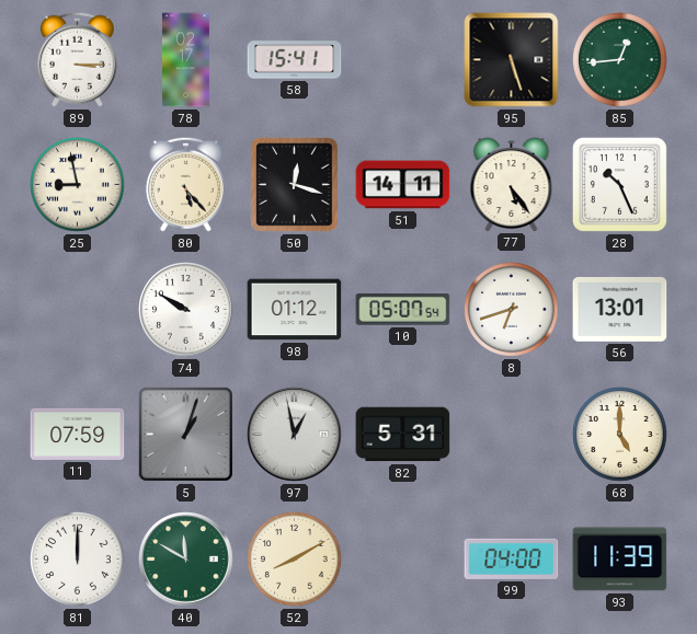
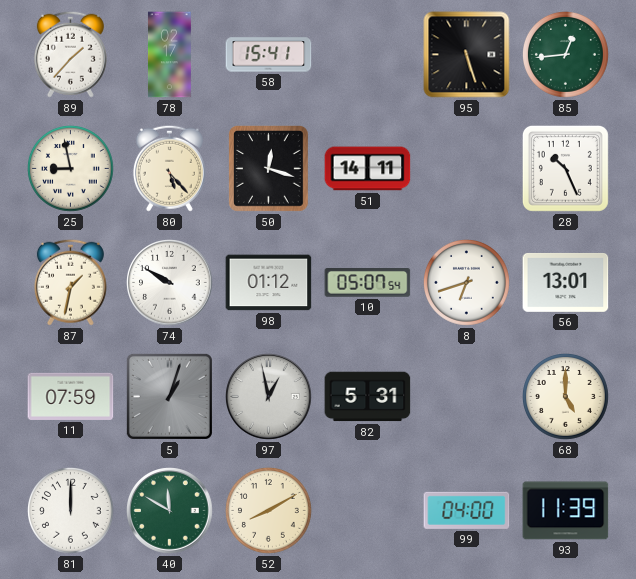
89: 3:15 -> 1:37
77: 5:24 -> none
87: none -> 1:32
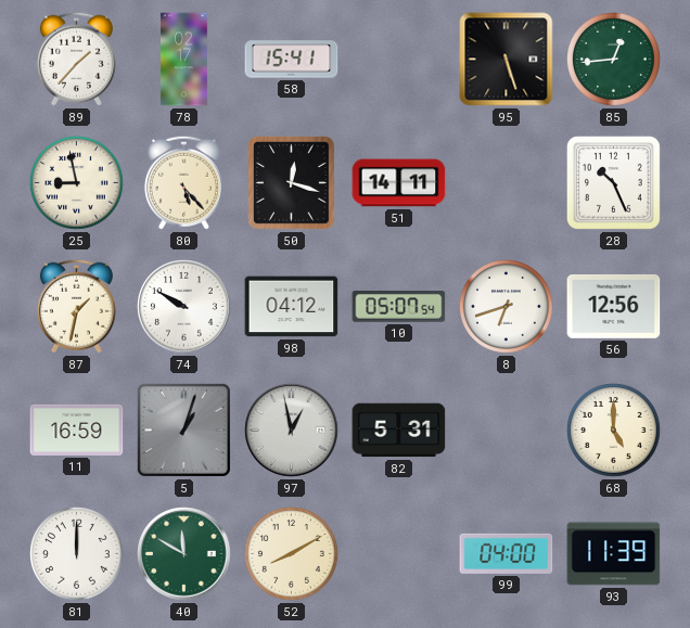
98: 01:12 -> 04:12
56: 13:01 -> 12:56
11: 07:59 -> 16:59
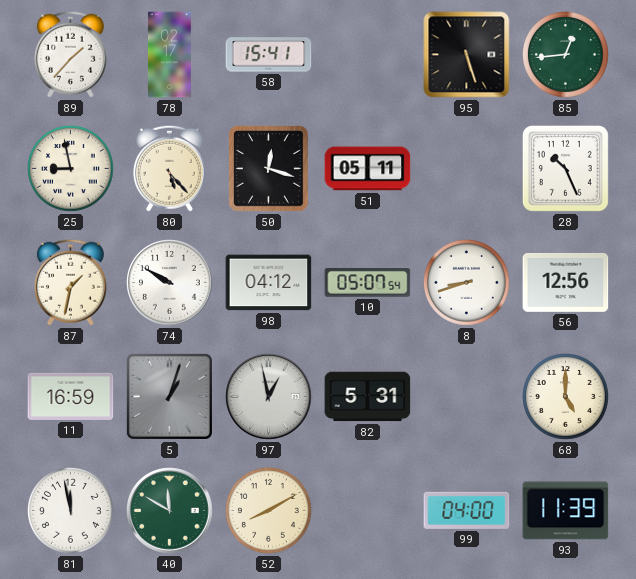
51: 14:11 -> 05:11
8: 6:42 -> 8:42
81: 12:00 -> 11:58
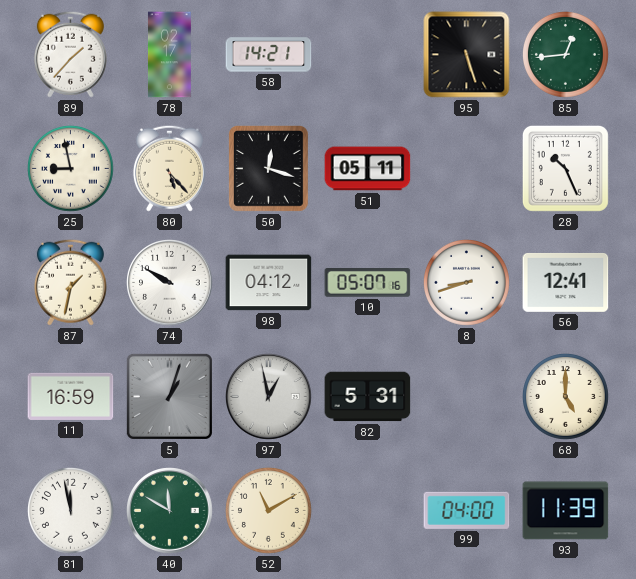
58: 15:41 -> 14:21
10: 05:07:54 -> 05:07:16
56: 12:56 -> 12:41
52: 8:10 -> 11:10
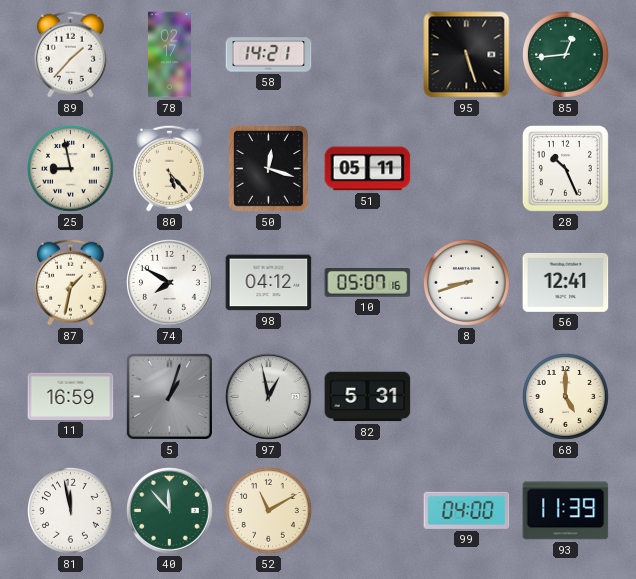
74: 9:50 -> 7:50
40: 11:50 -> 11:53
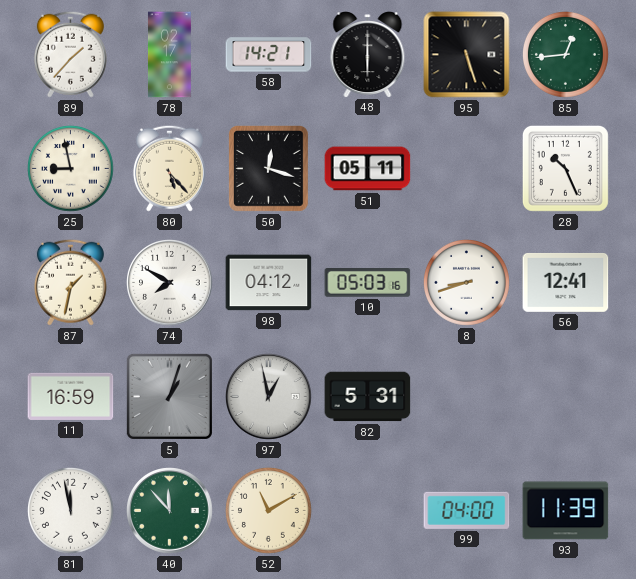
48: none -> 6:00
10: 05:07 -> 05:03
68: 5:00 -> none
